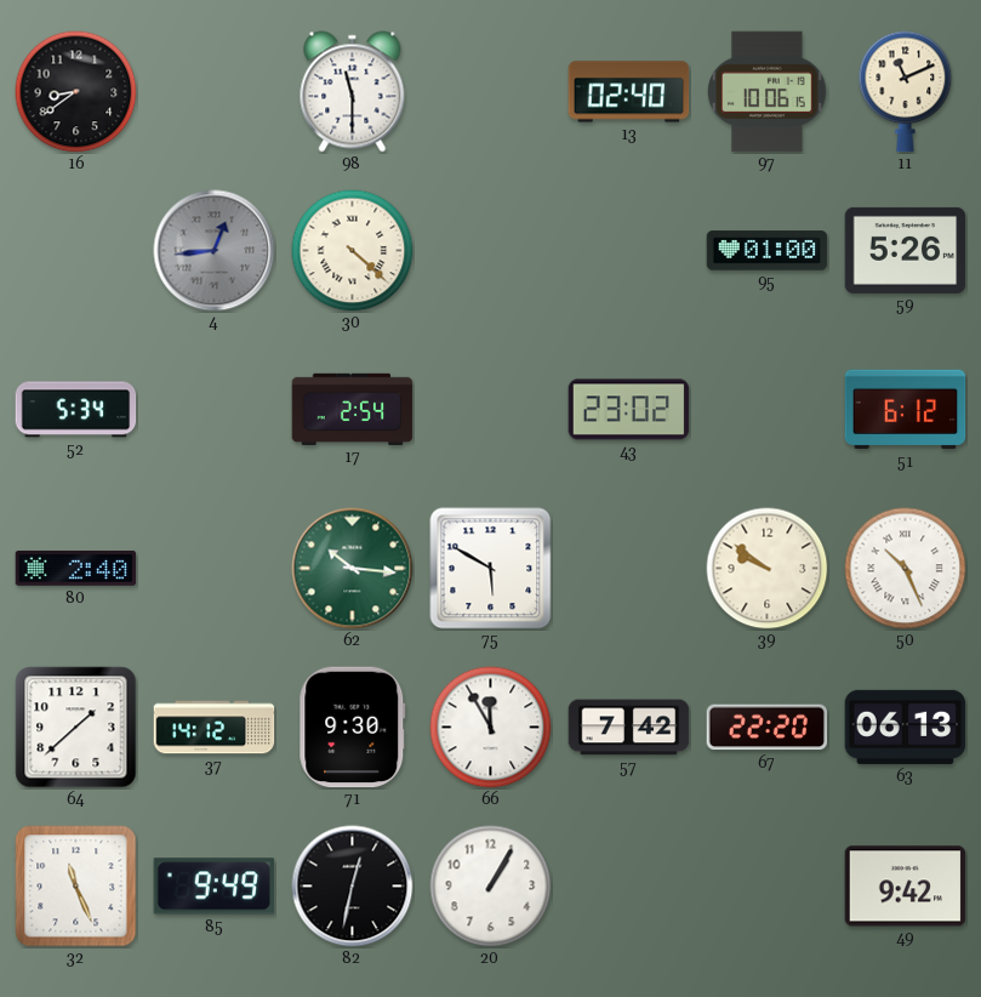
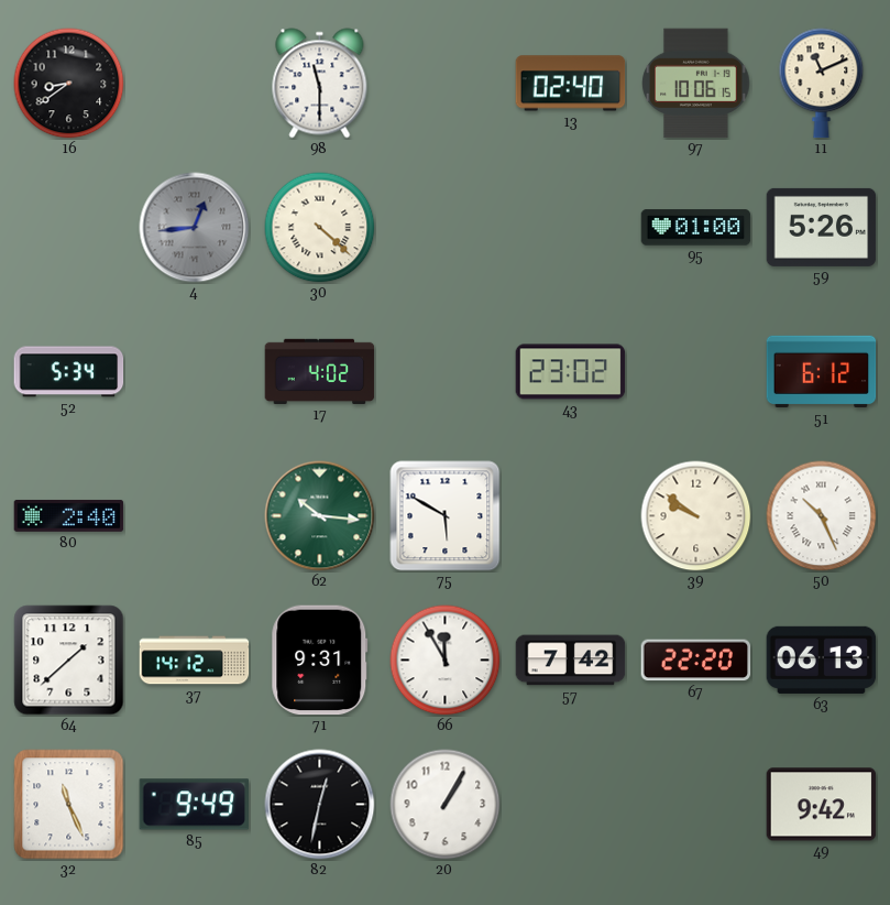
17: 2:54 -> 4:02
71: 9:30 -> 9:31
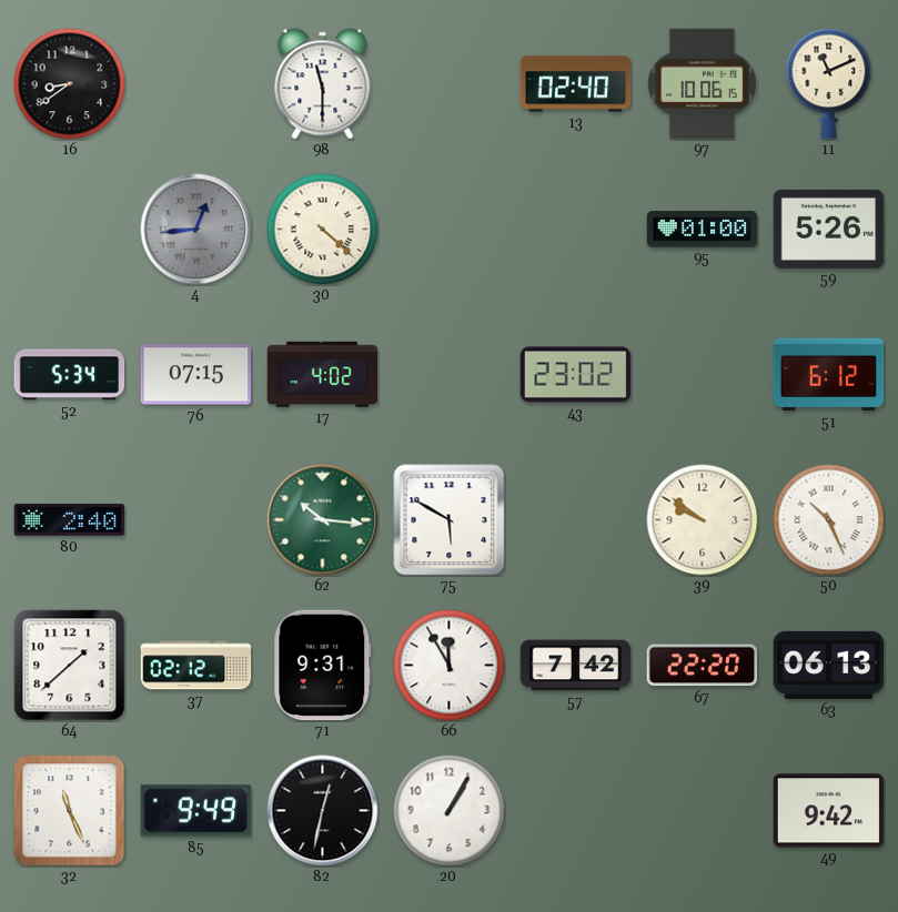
76: none -> 07:15
37: 14:12 -> 02:12
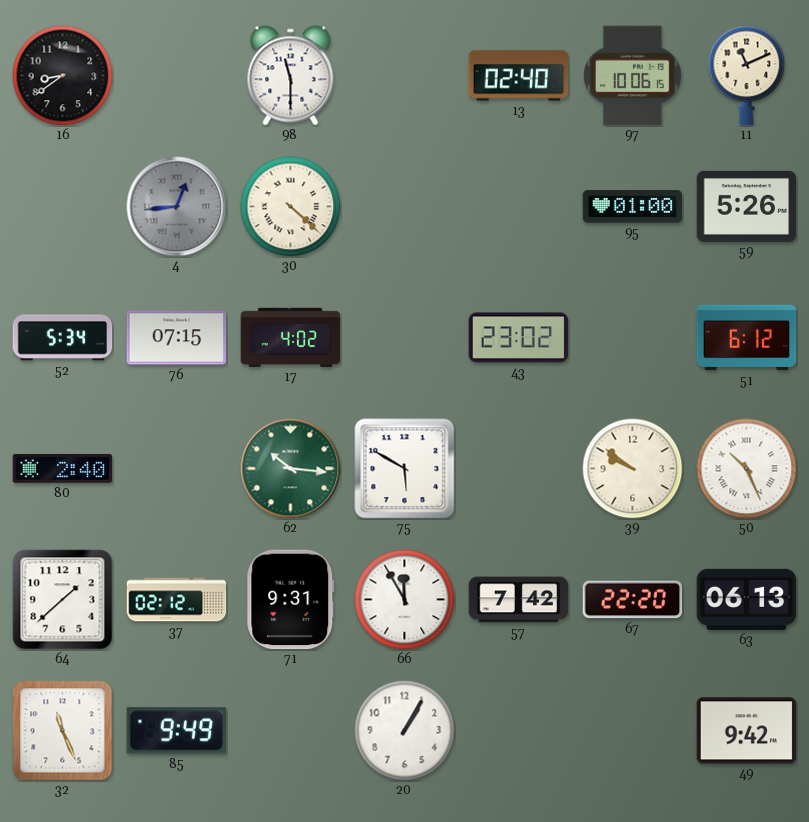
82: 12:32 -> none
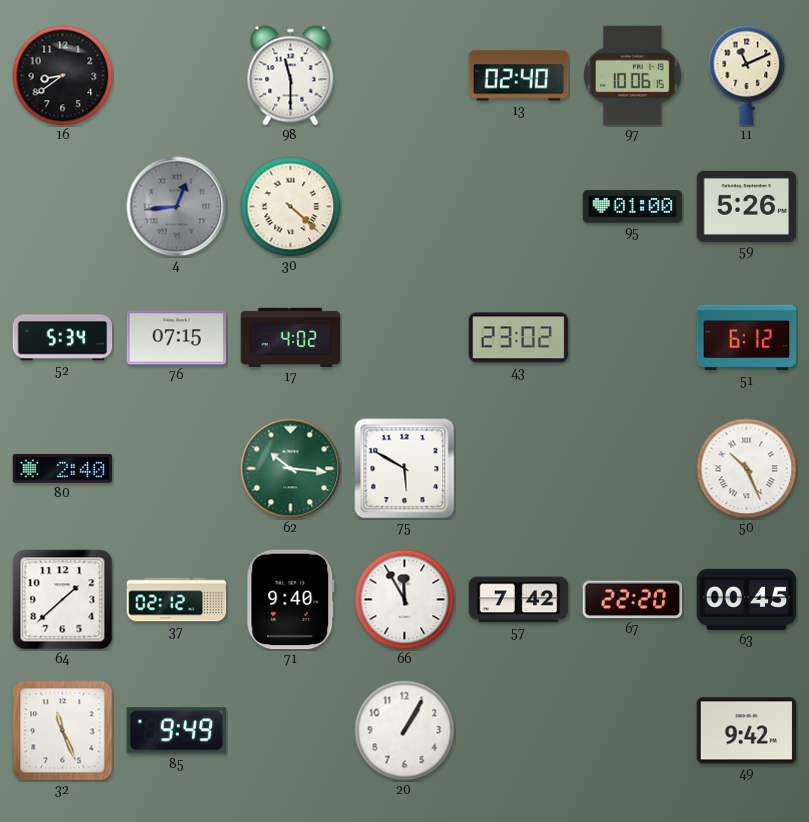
39: 9:51 -> none
71: 9:31 -> 9:40
63: 06:13 -> 00:45
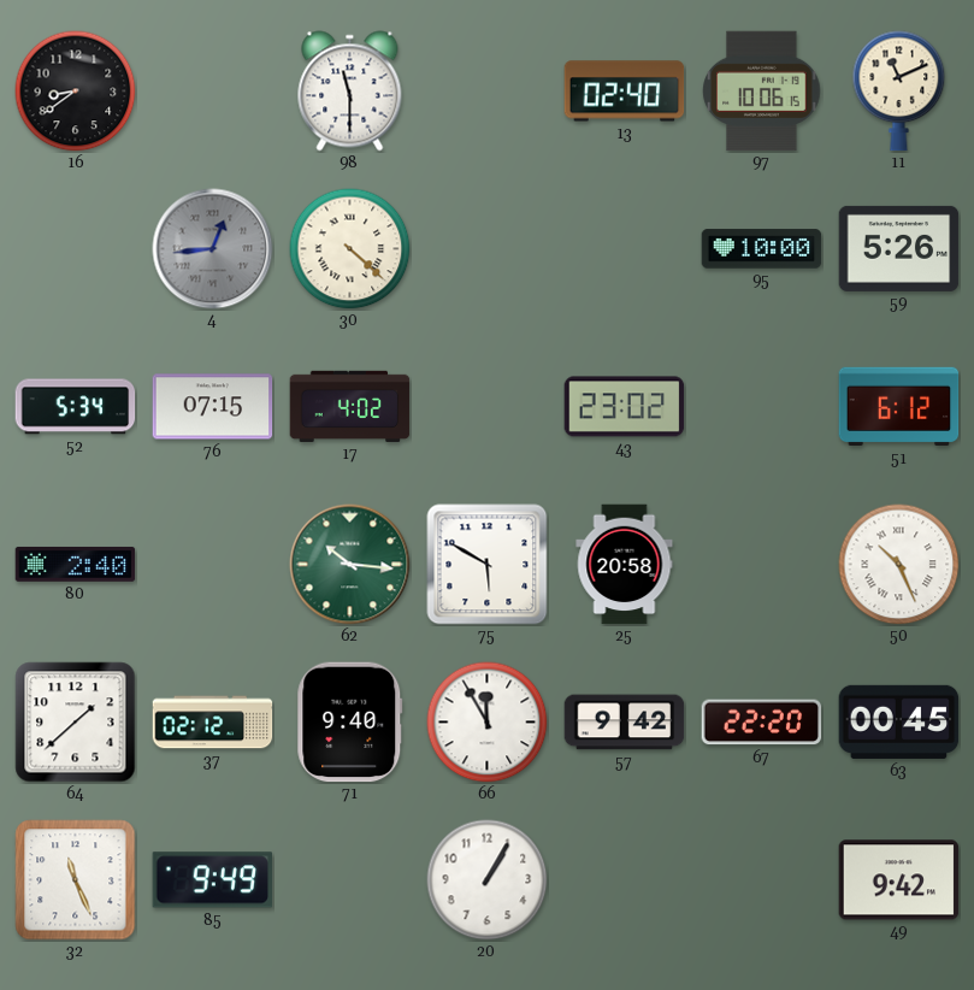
95: 01:00 -> 10:00
25: none -> 20:58
57: 7:42 -> 9:42
